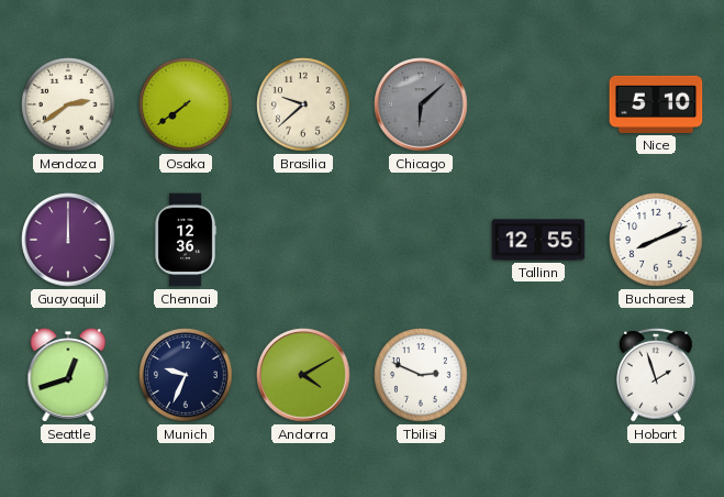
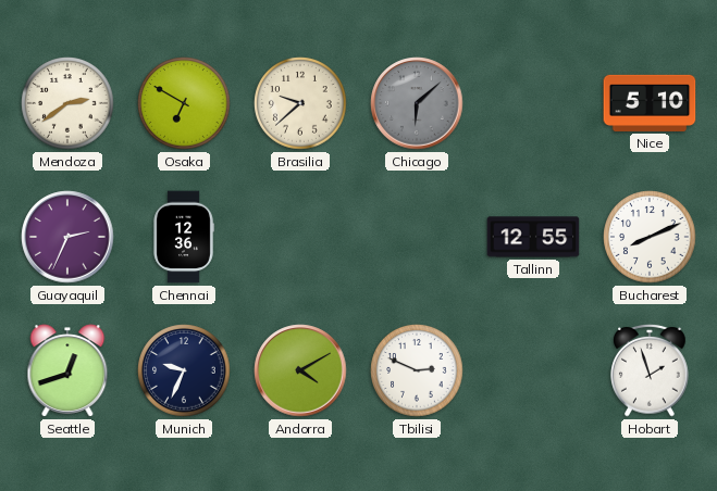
Osaka: 7:39 -> 6:50
Guayaquil: 12:00 -> 2:34
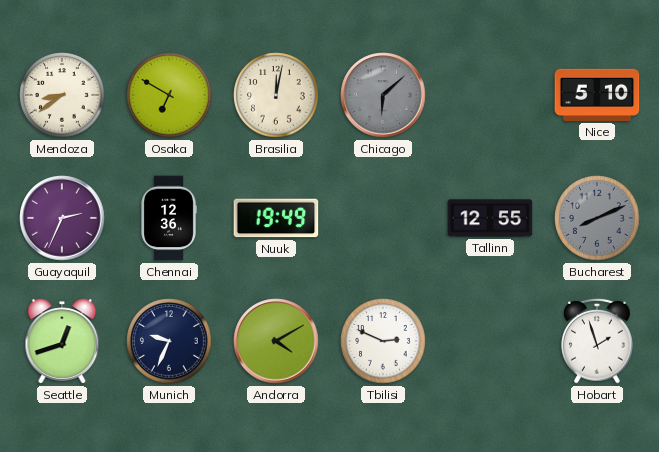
Mendoza: 2:39 -> 8:39
Brasilia: 9:38 -> 12:02
Nuuk: none -> 19:49
Bucharest dial: white -> grey
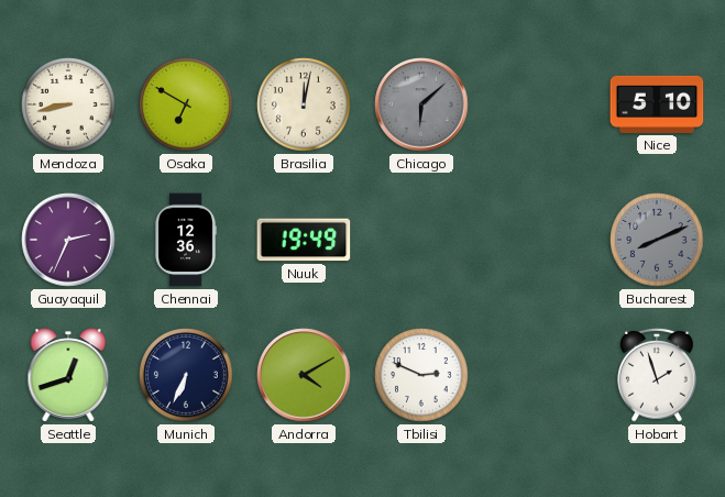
Mendoza: 8:39 -> 8:43
Tallinn: 12:55 -> none
Munich: 9:34 -> 6:34
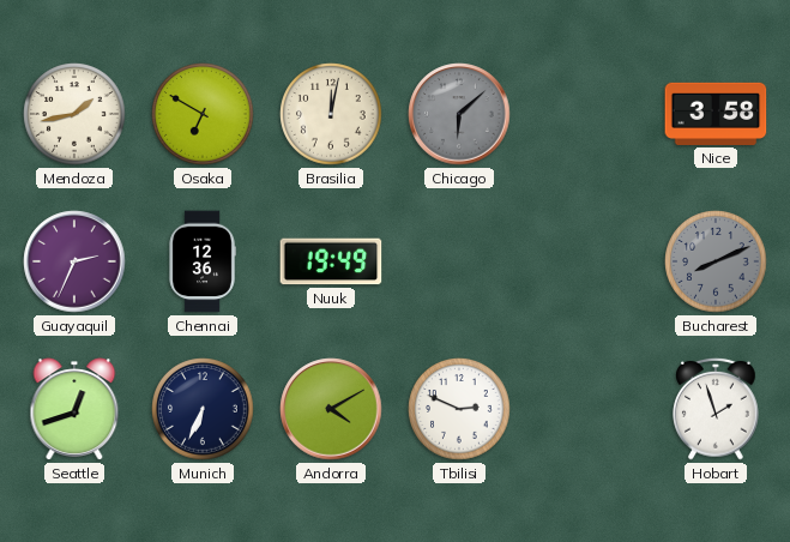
Mendoza: 8:43 -> 1:43
Nice: 5:10 -> 3:58
